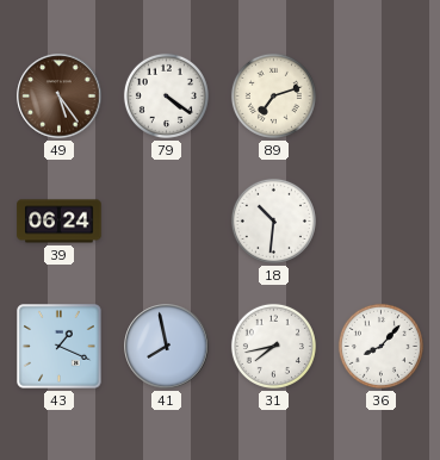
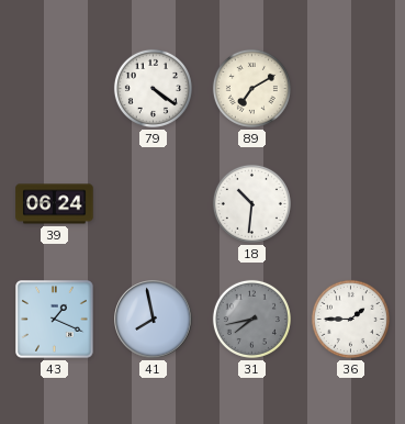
49: 5:24 -> none
89: 7:12 -> 7:10
31 dial: white -> grey
36: 8:07 -> 1:45
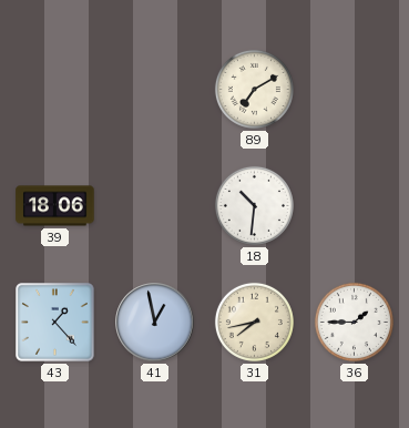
79: 4:21 -> none
39: 06:24 -> 18:06
43: 1:19 -> 1:23
41: 7:58 -> 12:58
31 dial: grey -> cream
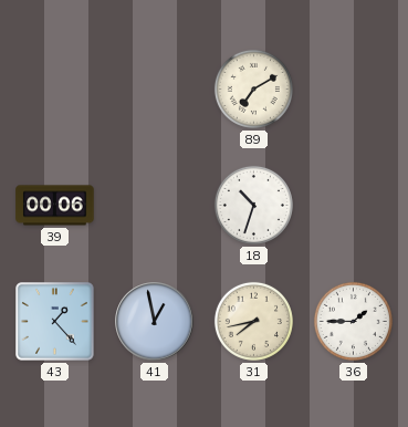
39: 18:06 -> 00:06
18: 10:31 -> 10:33
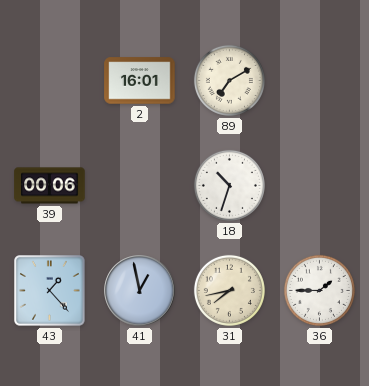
2: none -> 16:01
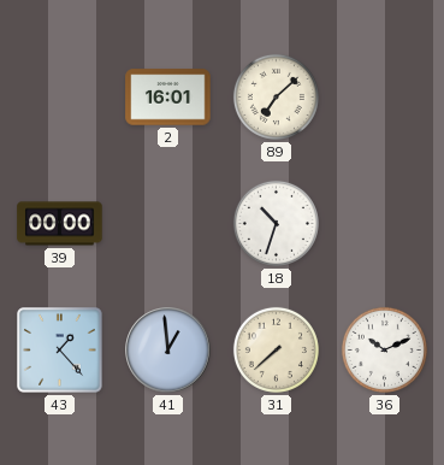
89: 7:10 -> 7:08
39: 00:06 -> 00:00
41: 12:58 -> 12:59
31: 7:43 -> 7:38
36: 1:45 -> 10:11
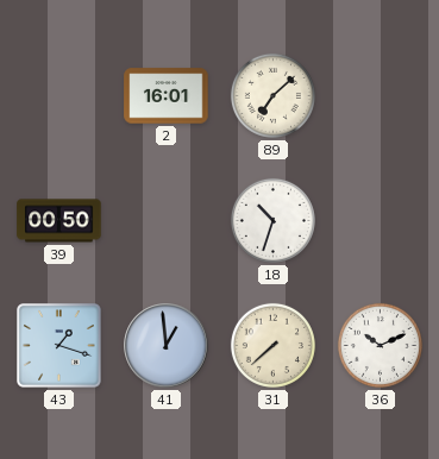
39: 00:00 -> 00:50
43: 1:23 -> 1:18
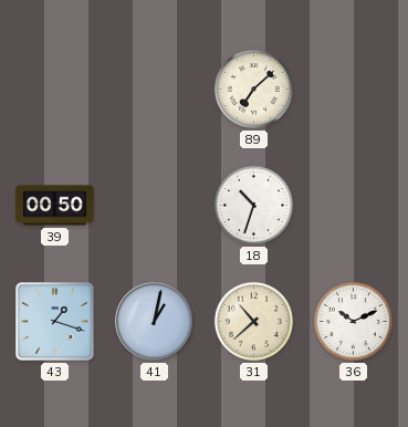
2: 16:01 -> none
41: 12:59 -> 1:02
31: 7:38 -> 10:38
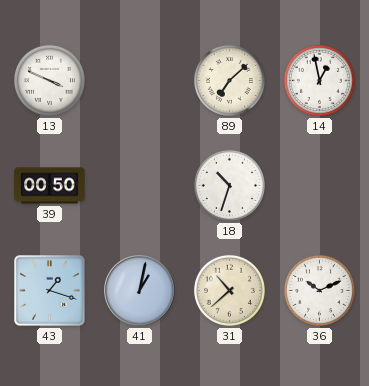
13: none -> 3:49
14: none -> 12:58
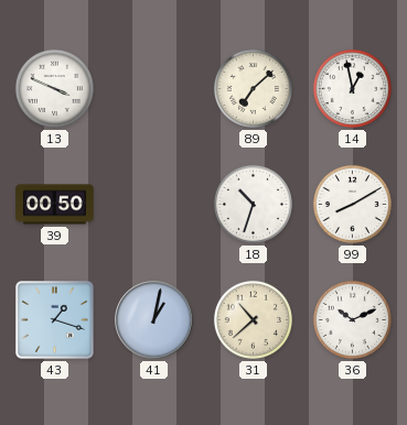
99: none -> 8:10
